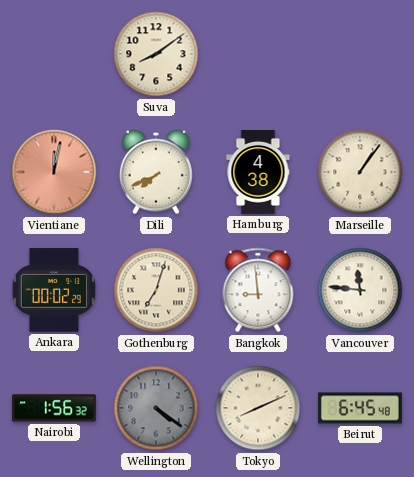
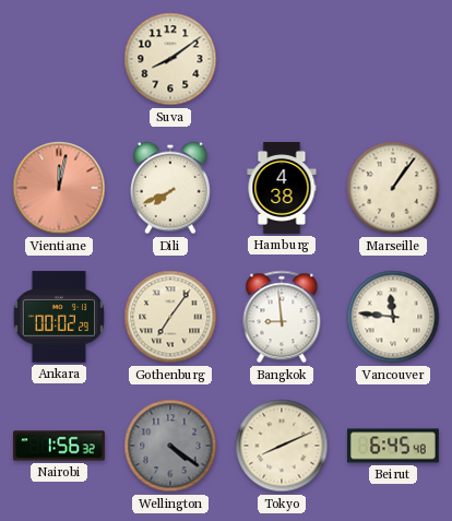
Gothenburg: 7:03 -> 7:06
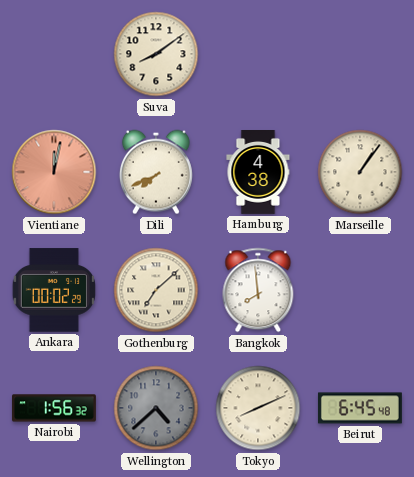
Gothenburg: 7:06 -> 7:08
Bangkok: 8:59 -> 7:59
Vancouver: 11:46 -> none
Wellington: 4:21 -> 4:38
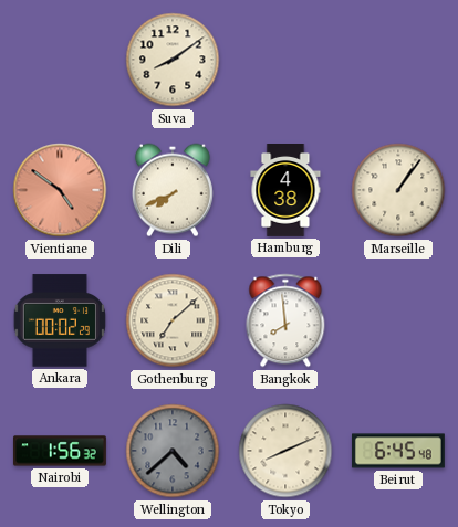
Vientiane: 12:02 -> 4:51
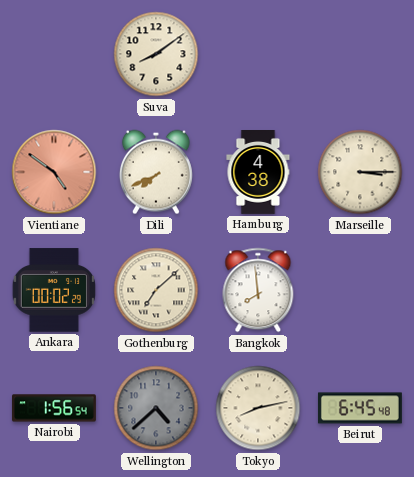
Marseille: 1:06 -> 3:15
Nairobi: 1:56:32 -> 1:56:54
Tokyo: 8:11 -> 8:13
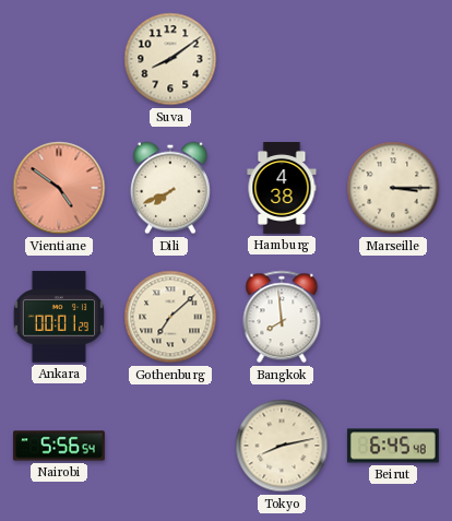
Ankara: 00:02 -> 00:01
Nairobi: 1:56 -> 5:56
Wellington: 4:38 -> none
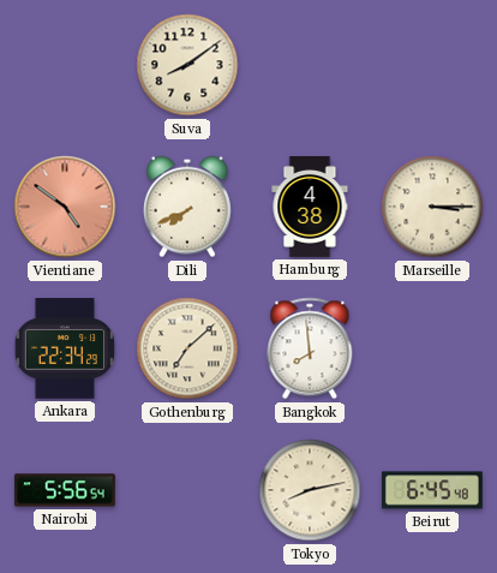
Ankara: 00:01 -> 22:34
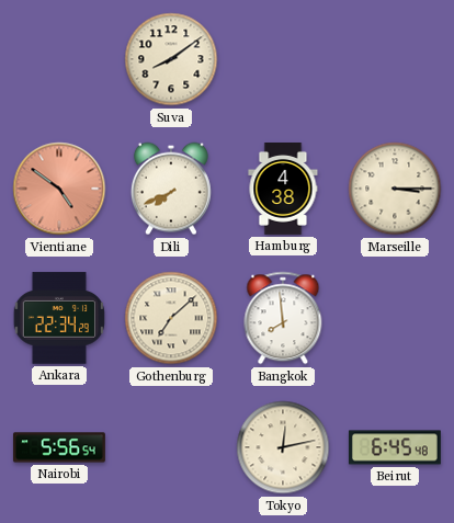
Tokyo: 8:13 -> 12:13
